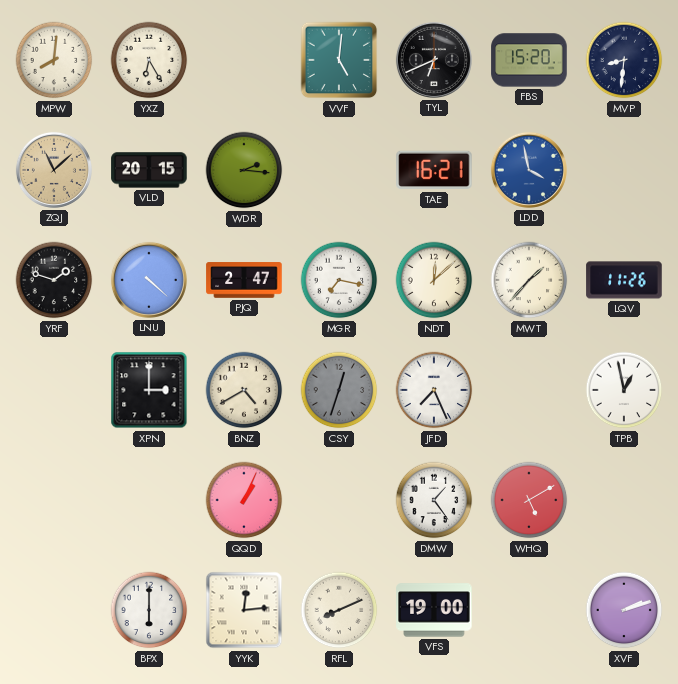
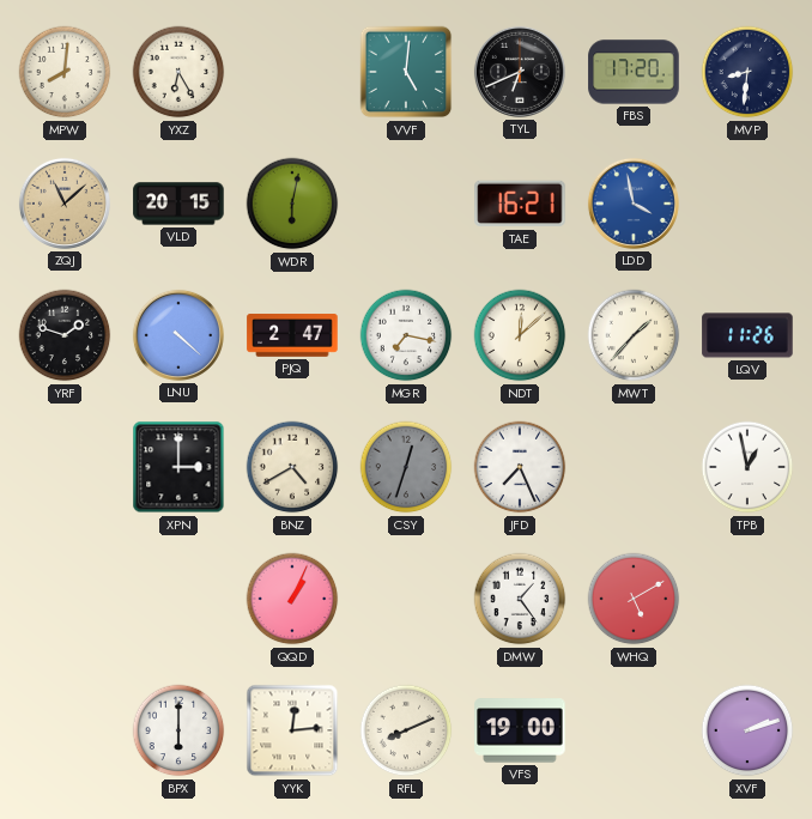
FBS: 15:20 -> 17:20
WDR: 2:16 -> 6:02
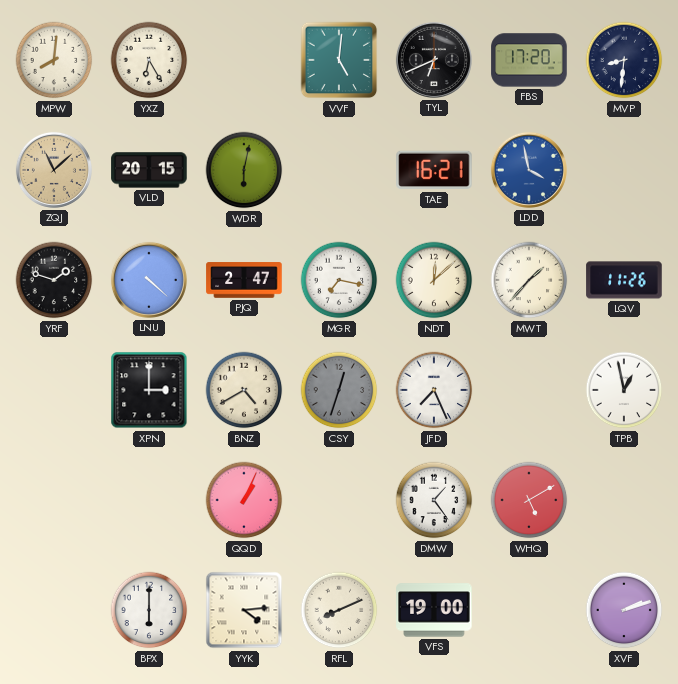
YYK: 12:14 -> 4:14
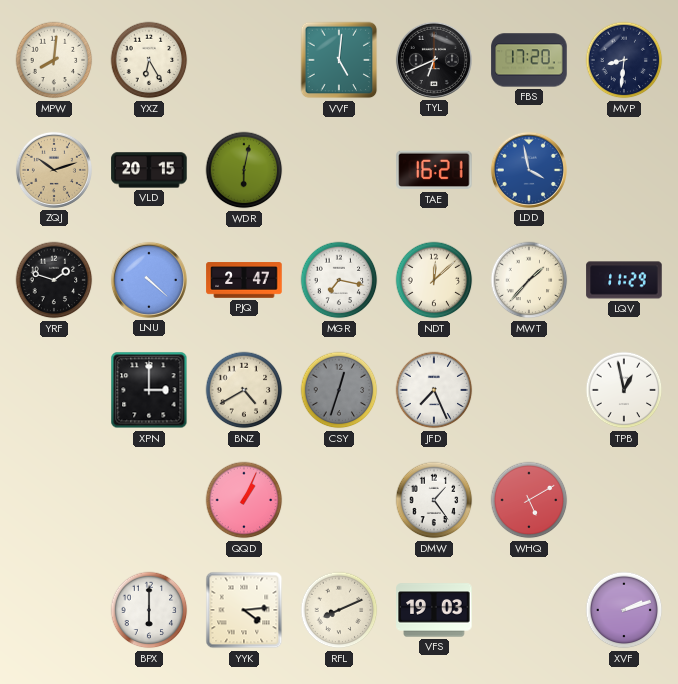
ZQJ: 11:08 -> 10:12
LQV: 11:26 -> 11:29
VFS: 19:00 -> 19:03
